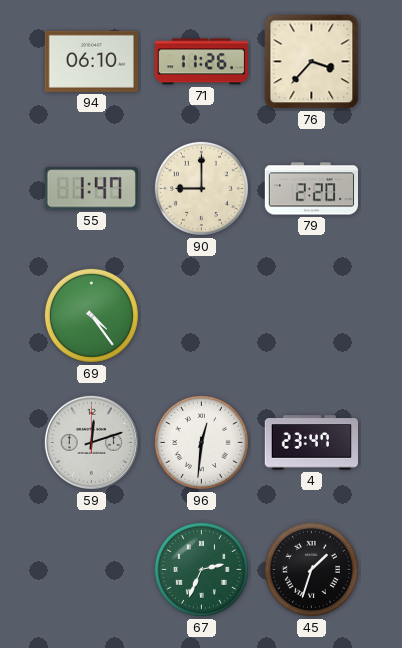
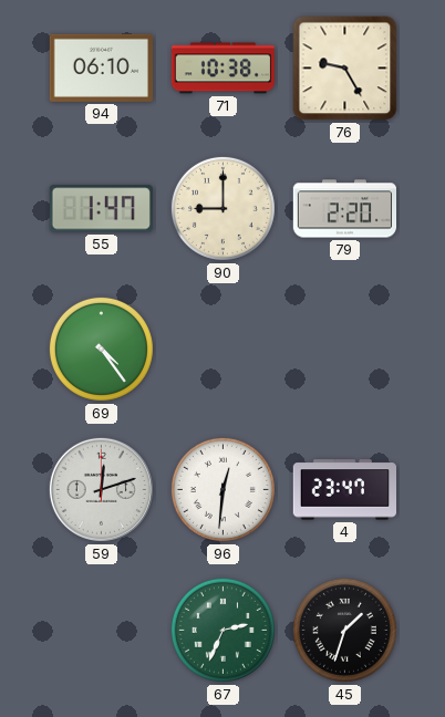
71: 11:26 -> 10:38
76: 3:37 -> 9:25
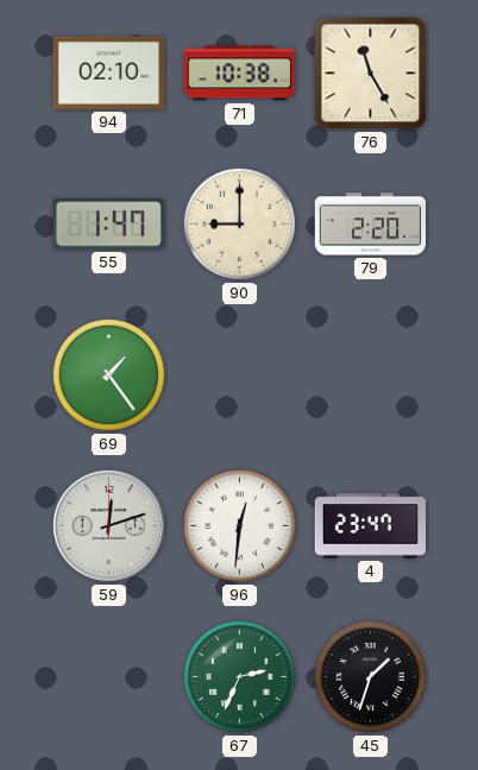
94: 06:10 -> 02:10
76: 9:25 -> 11:25
69: 4:24 -> 1:24
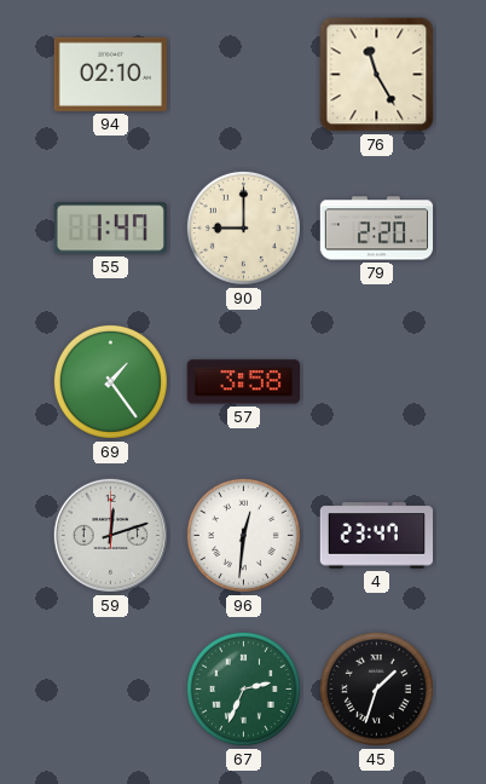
71: 10:38 -> none
57: none -> 3:58
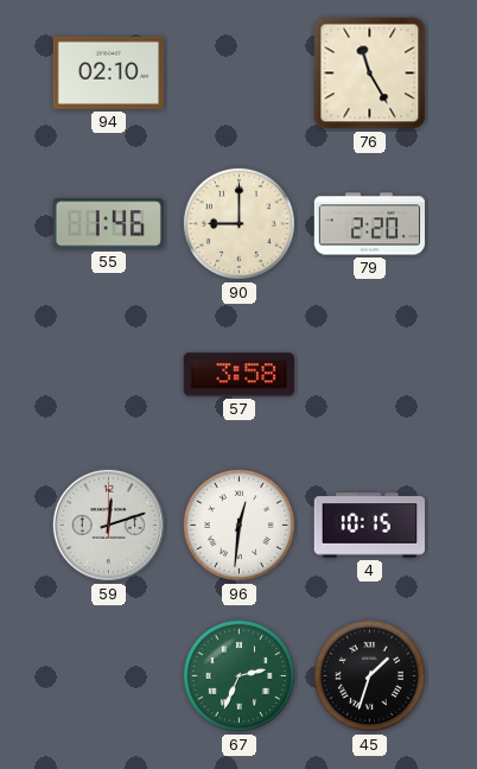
55: 1:47 -> 1:46
69: 1:24 -> none
4: 23:47 -> 10:15
